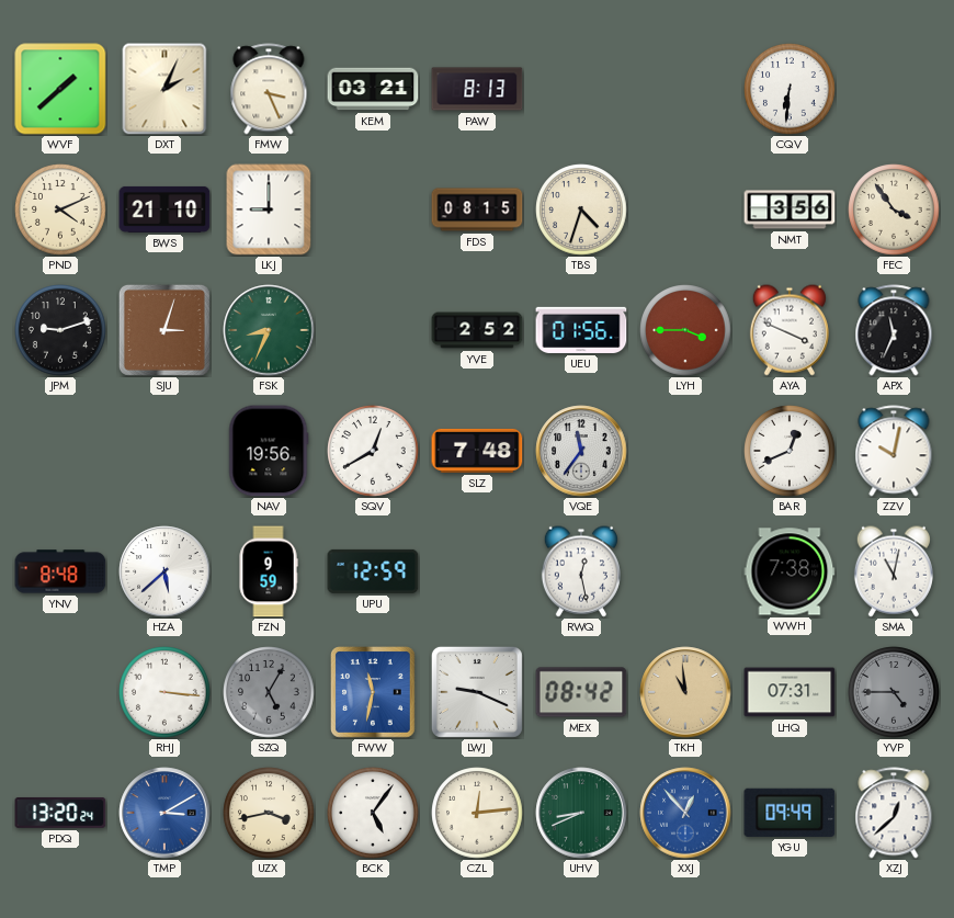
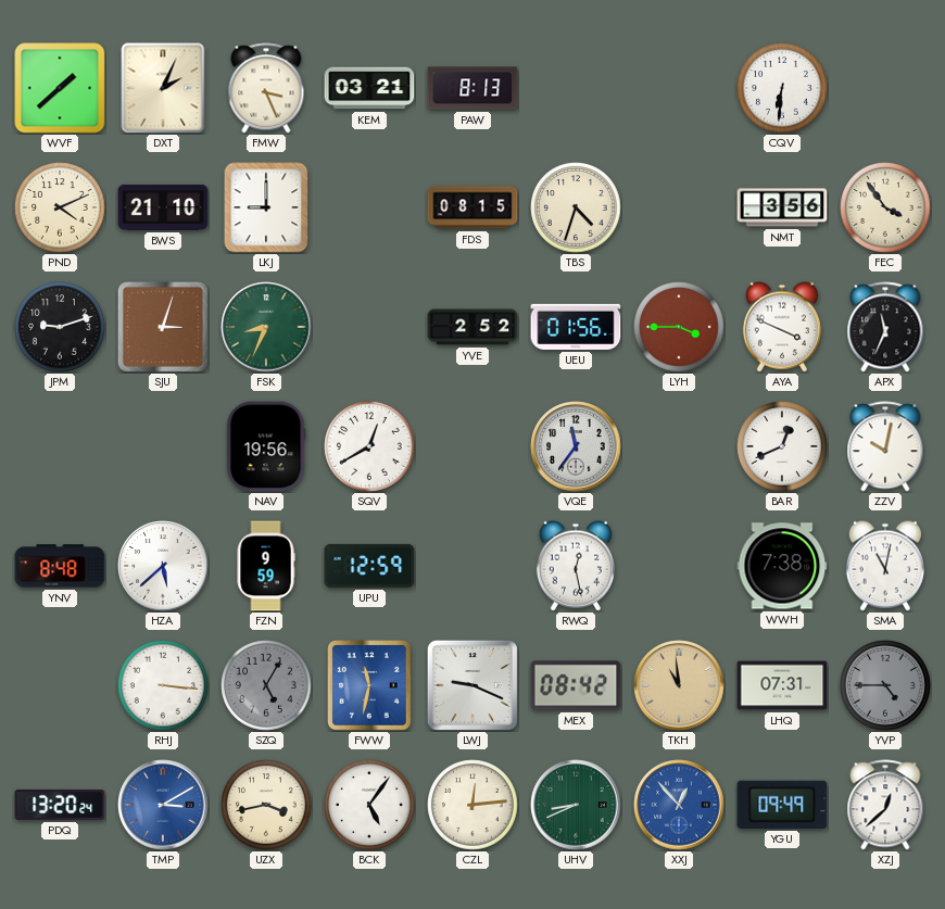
SLZ: 7:48 -> none
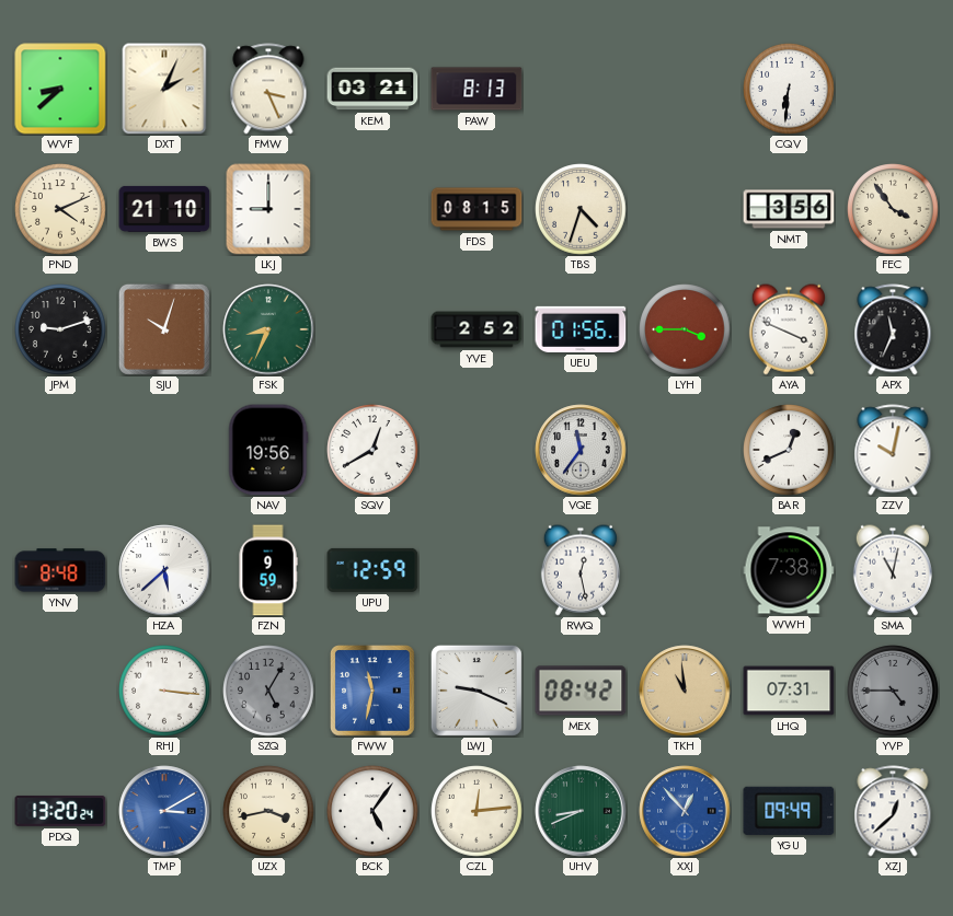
WVF: 1:38 -> 8:38
SJU: 3:03 -> 10:03
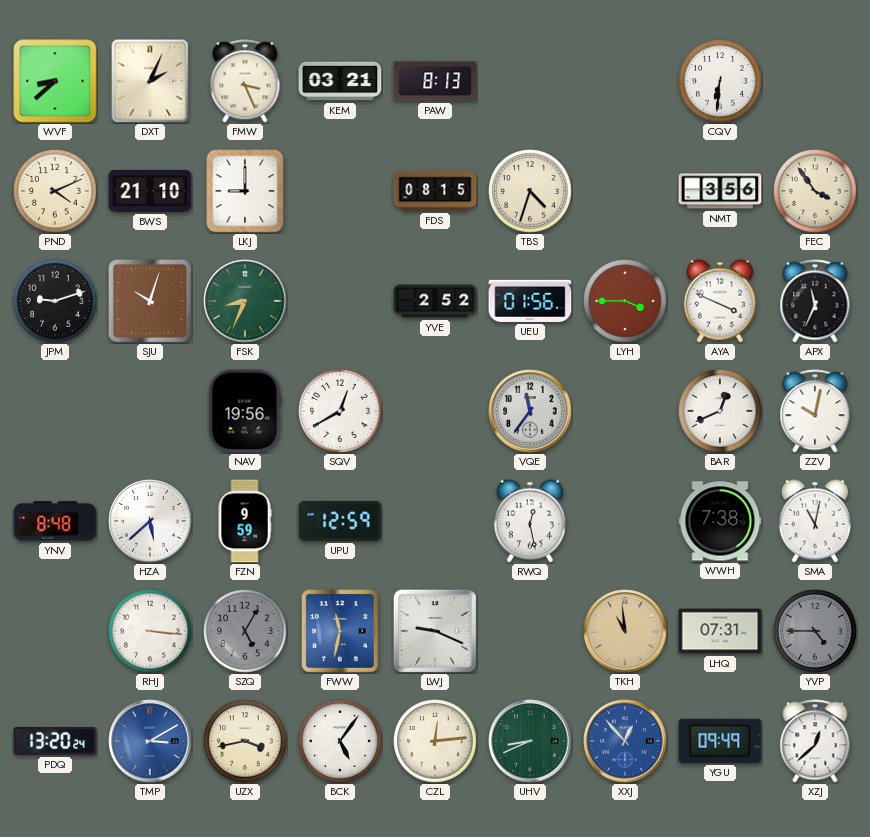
MEX: 08:42 -> none
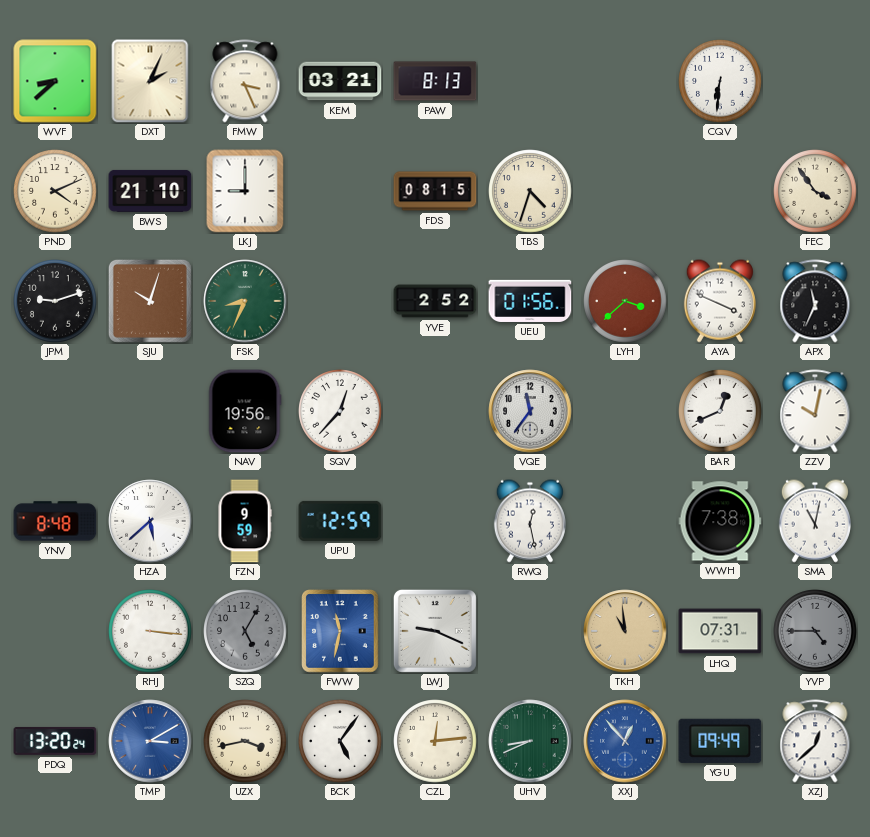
NMT: 3:56 -> none
LYH: 3:45 -> 3:38
SQV: 12:40 -> 12:37
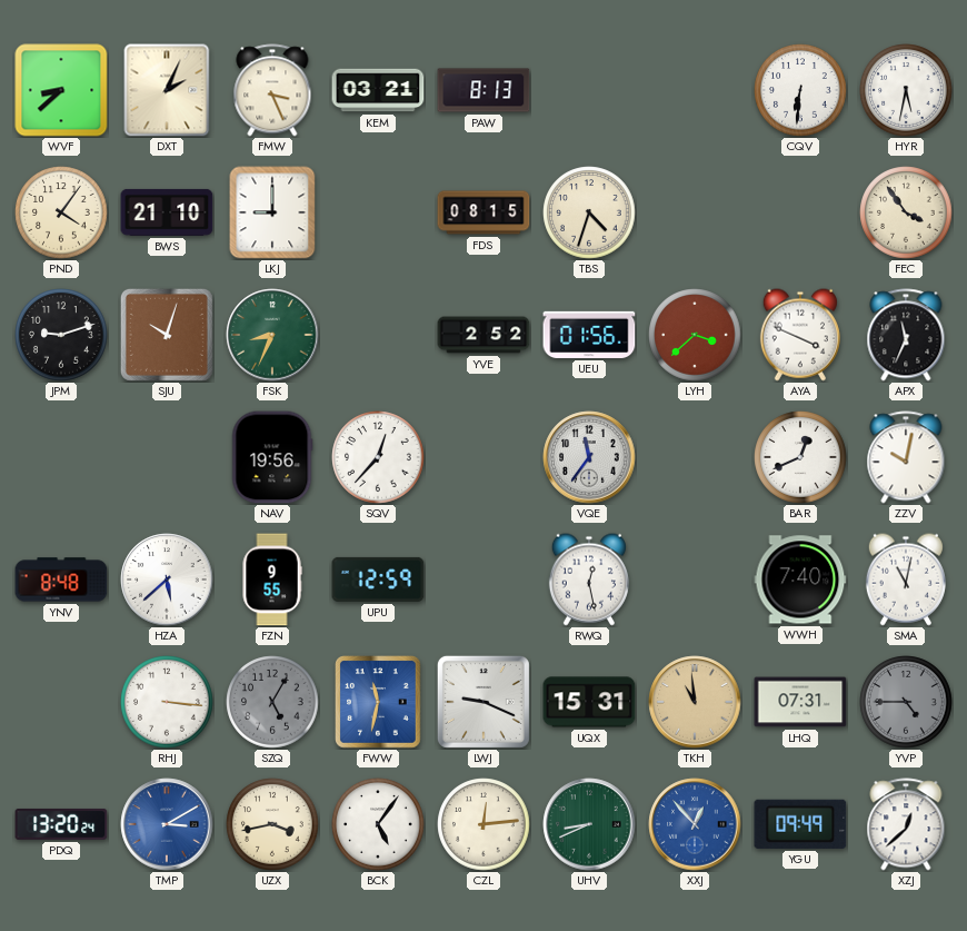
HYR: none -> 5:32
PND: 4:11 -> 4:06
FZN: 9:59 -> 9:55
WWH: 7:38 -> 7:40
UQX: none -> 15:31
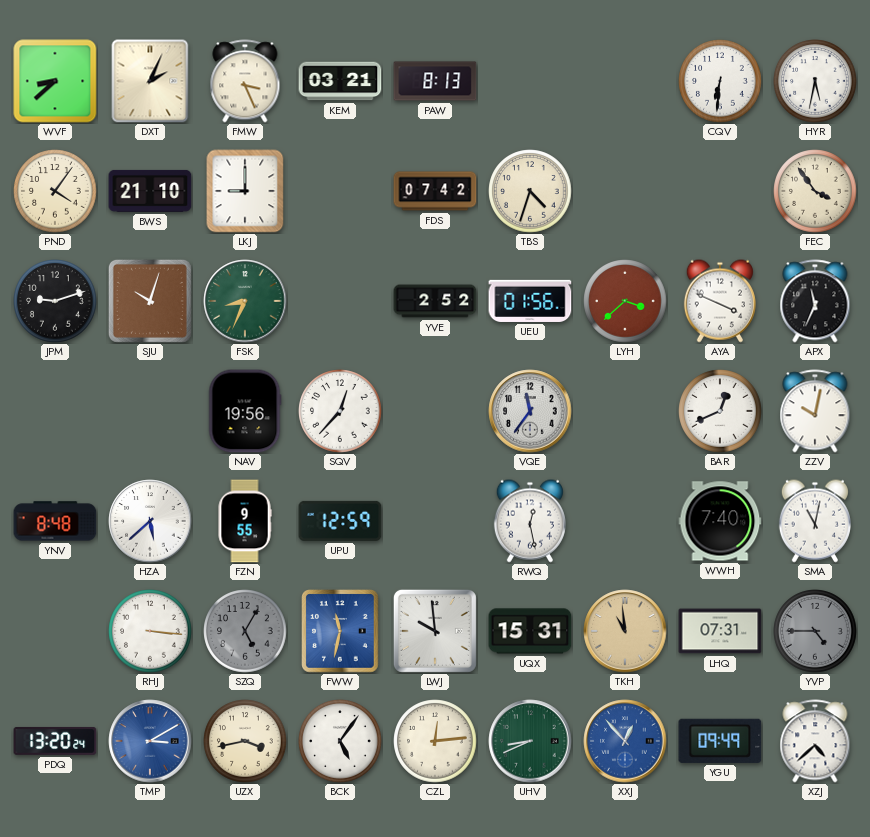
FDS: 08:15 -> 07:42
LWJ: 9:19 -> 9:59
XZJ: 12:38 -> 4:38
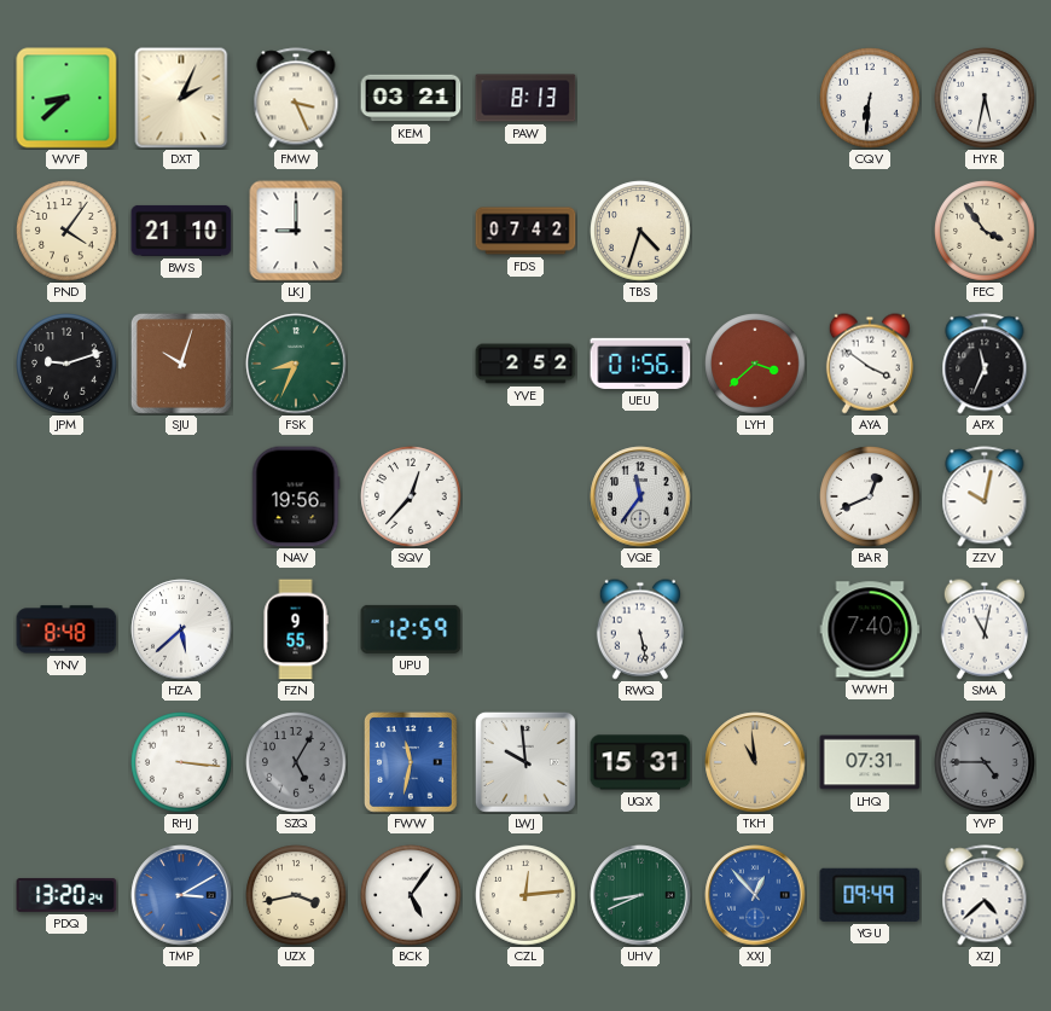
AYA: 3:49 -> 3:51
RWQ: 12:28 -> 5:28
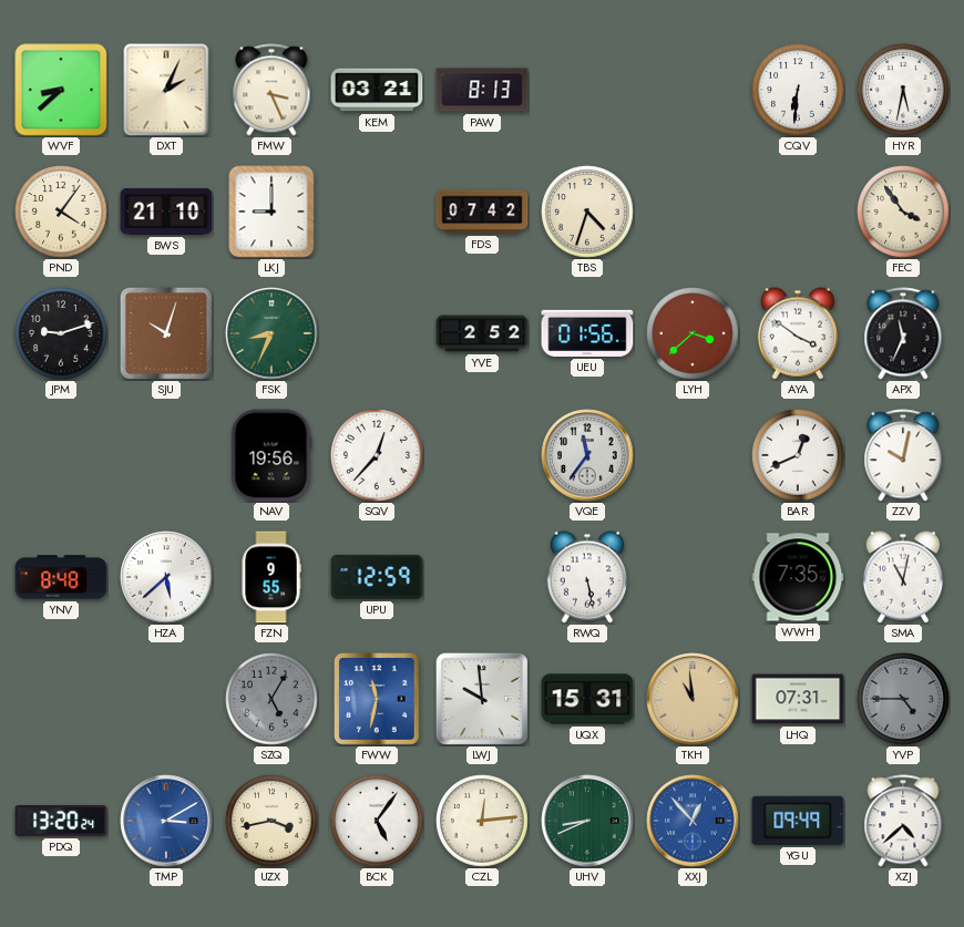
WWH: 7:40 -> 7:35
RHJ: 3:16 -> none
